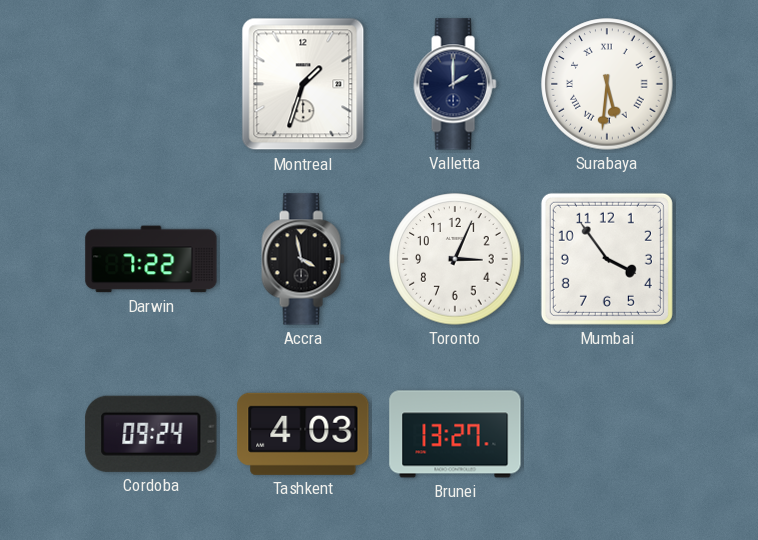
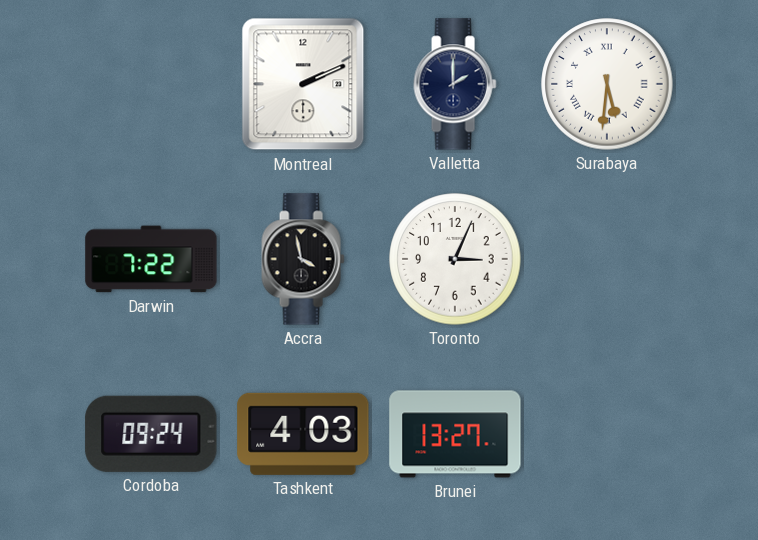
Montreal: 1:33 -> 2:11
Mumbai: 3:54 -> none
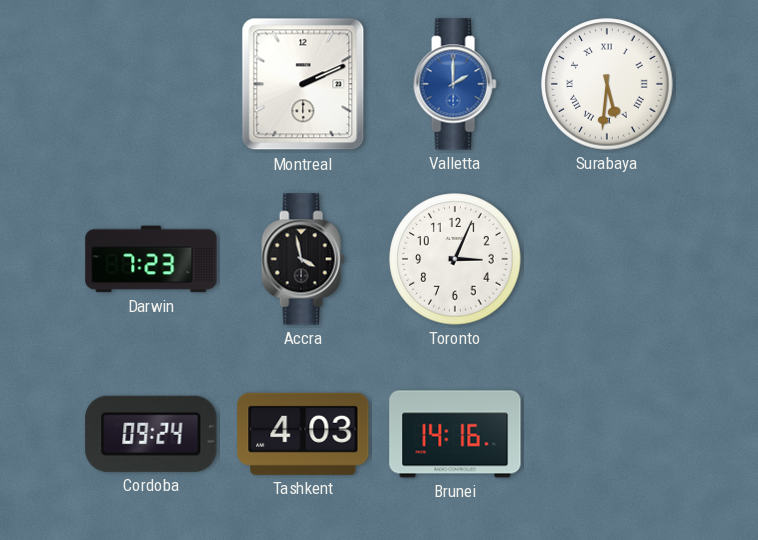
Valletta dial: navy -> blue
Darwin: 7:22 -> 7:23
Brunei: 13:27 -> 14:16
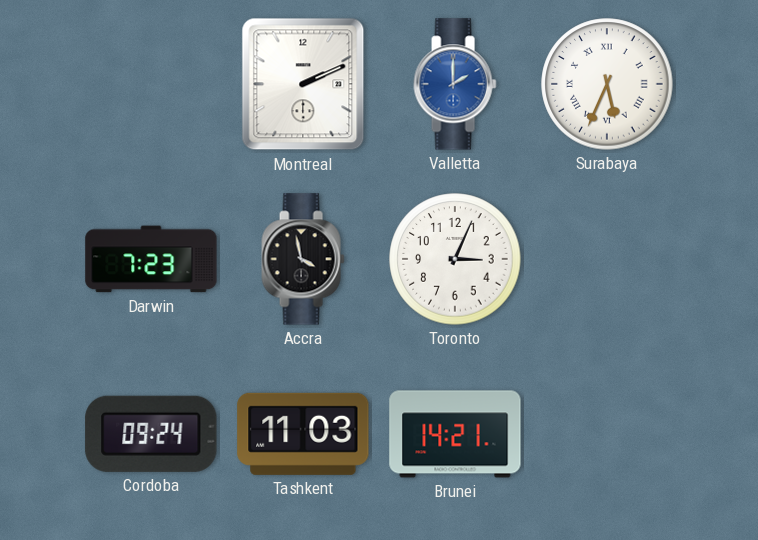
Surabaya: 5:31 -> 5:34
Tashkent: 4:03 -> 11:03
Brunei: 14:16 -> 14:21
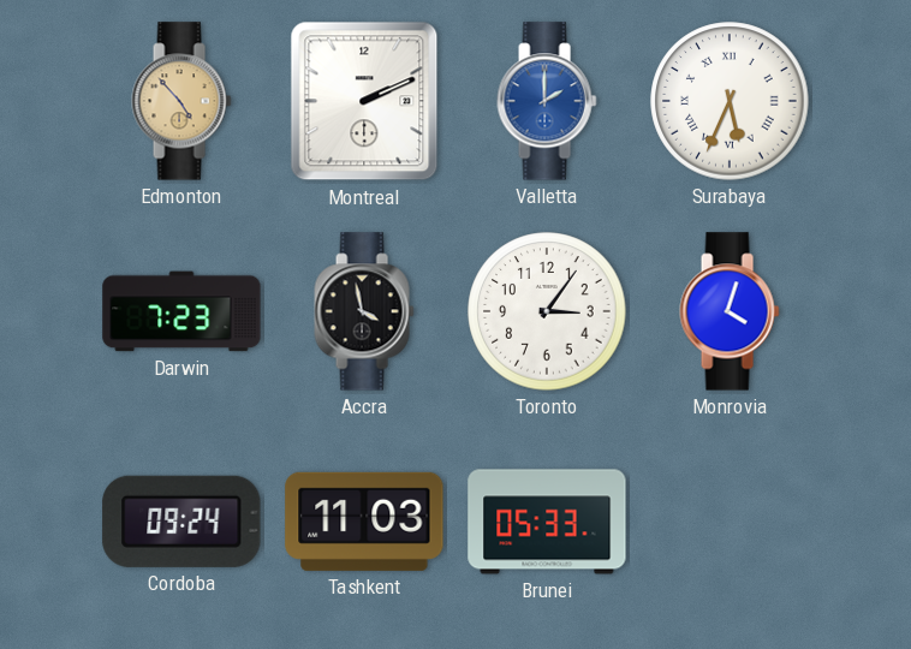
Edmonton: none -> 4:53
Toronto: 3:04 -> 3:06
Monrovia: none -> 4:03
Brunei: 14:21 -> 05:33
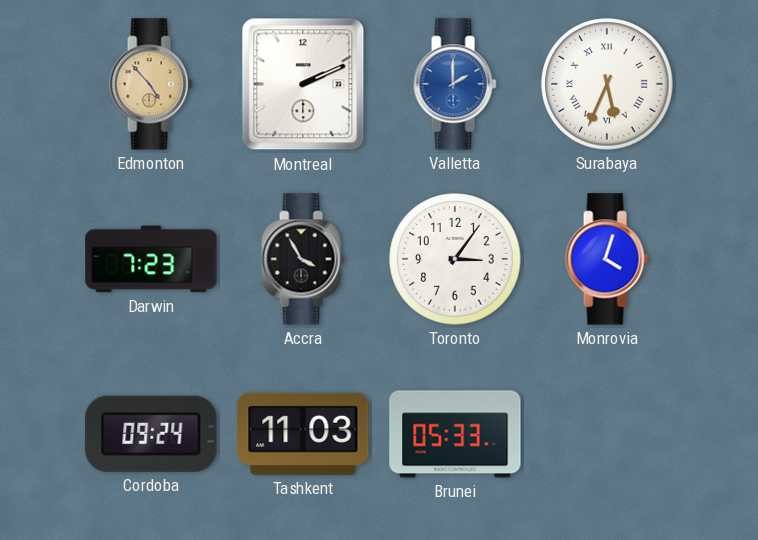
Accra: 3:58 -> 3:55
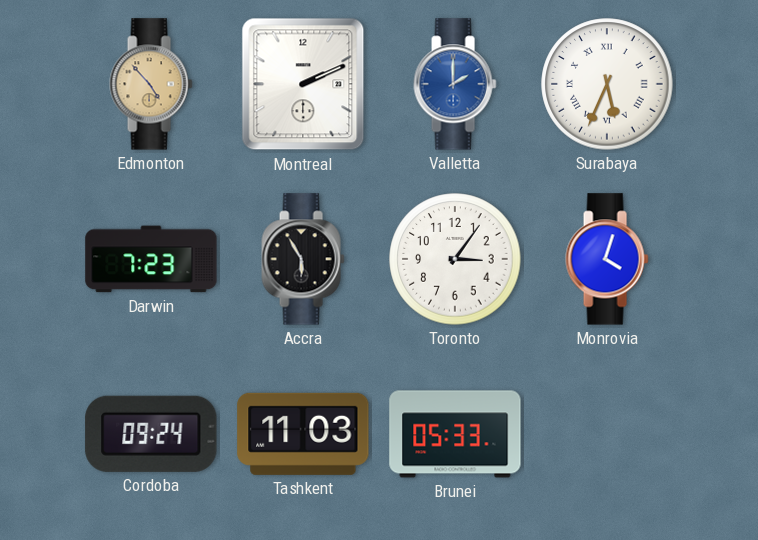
Accra: 3:55 -> 5:55
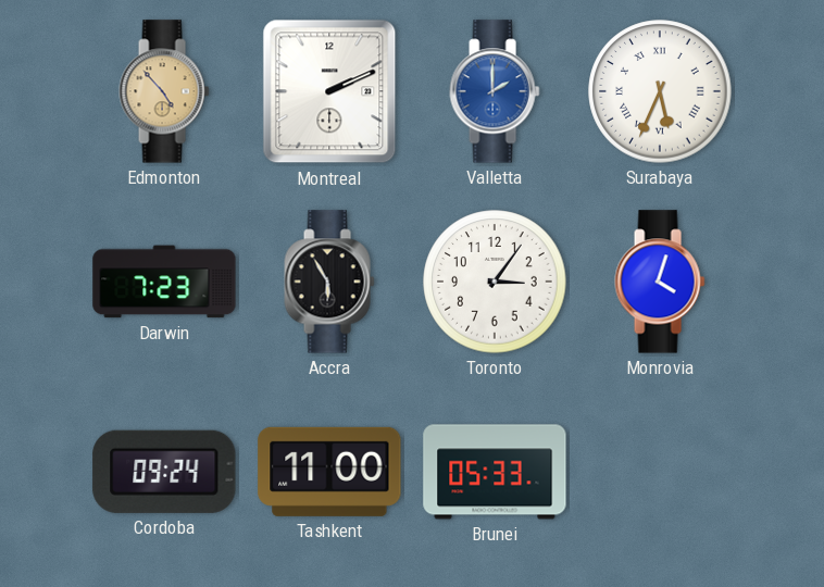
Tashkent: 11:03 -> 11:00
